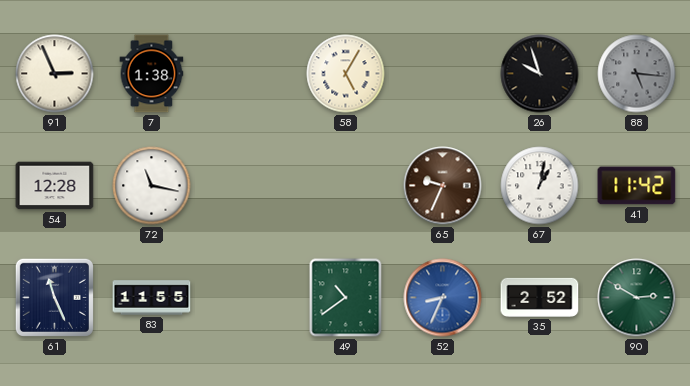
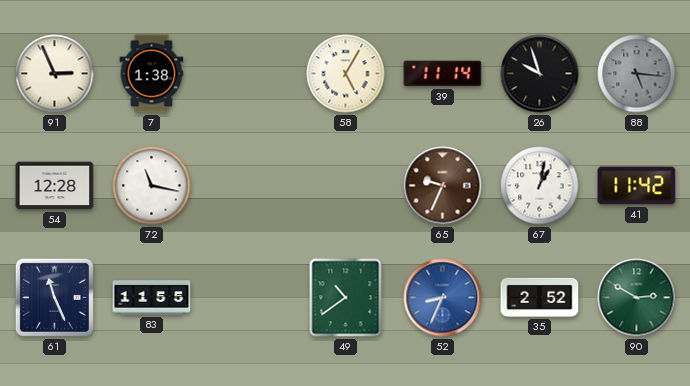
39: none -> 11:14
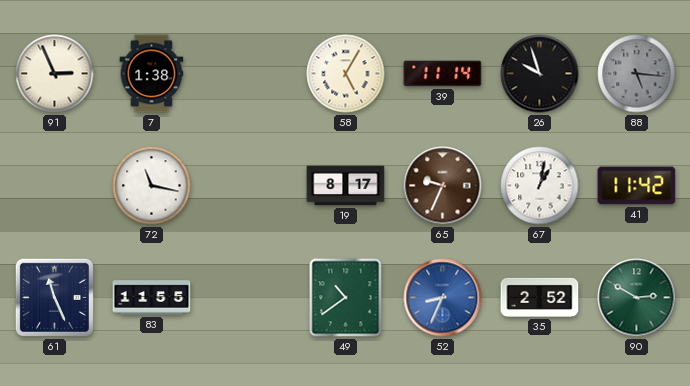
54: 12:28 -> none
19: none -> 8:17
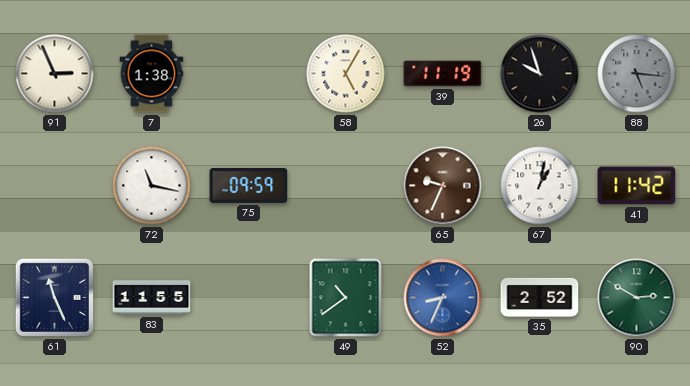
39: 11:14 -> 11:19
75: none -> 09:59
19: 8:17 -> none
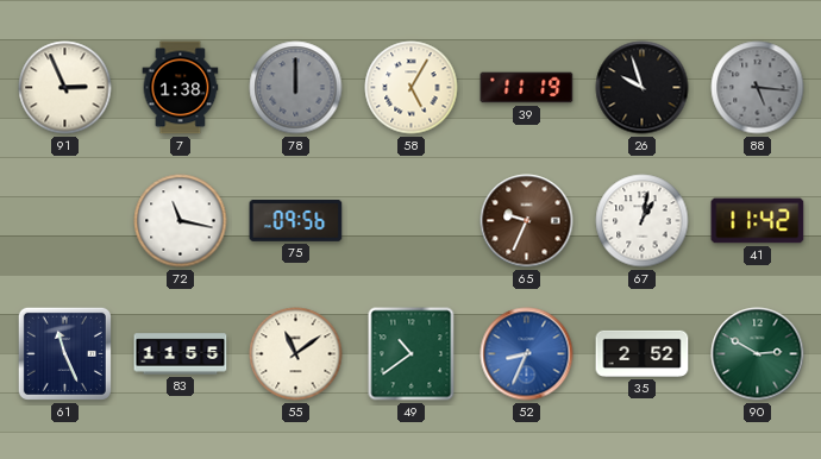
78: none -> 12:00
75: 09:59 -> 09:56
55: none -> 11:09
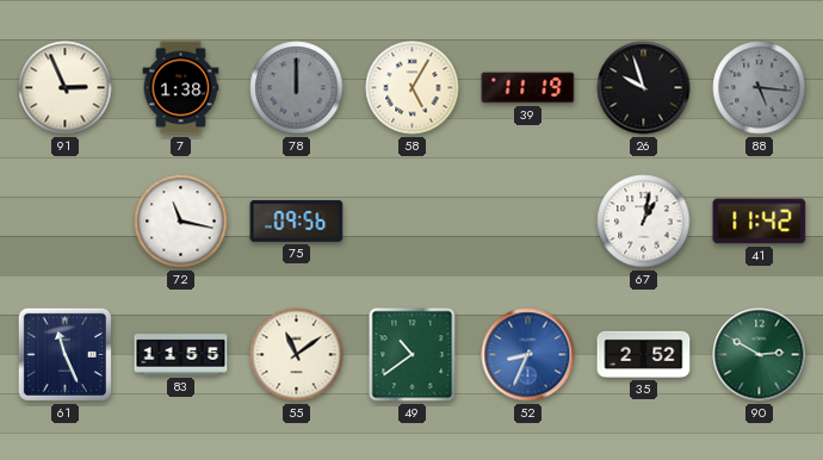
65: 9:34 -> none
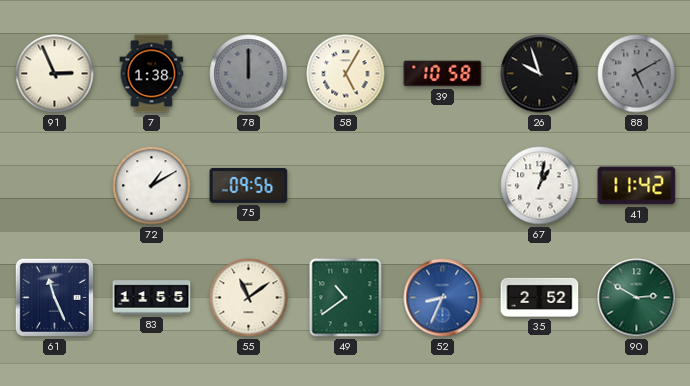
39: 11:19 -> 10:58
88: 5:16 -> 5:10
72: 11:17 -> 1:10
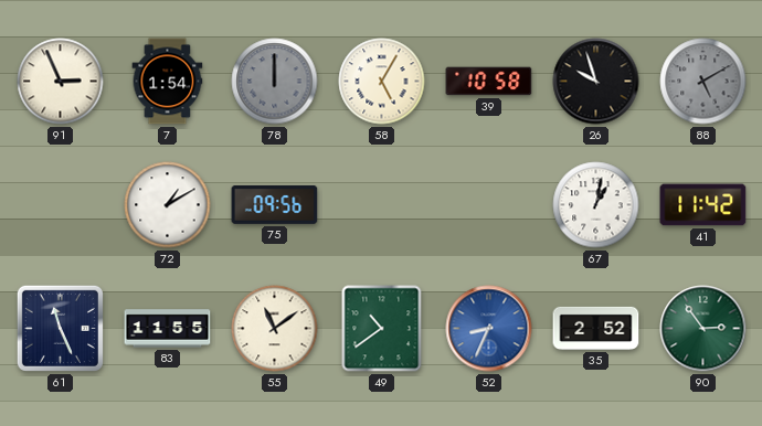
7: 1:38 -> 1:54
90: 2:50 -> 2:54
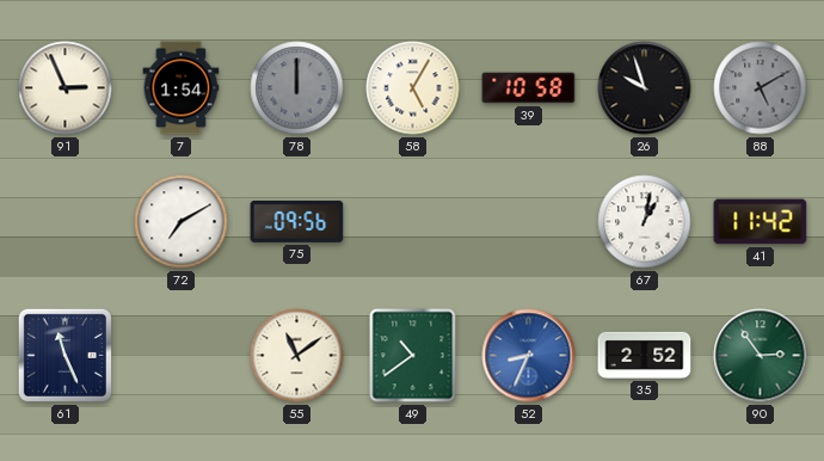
72: 1:10 -> 7:10
83: 11:55 -> none
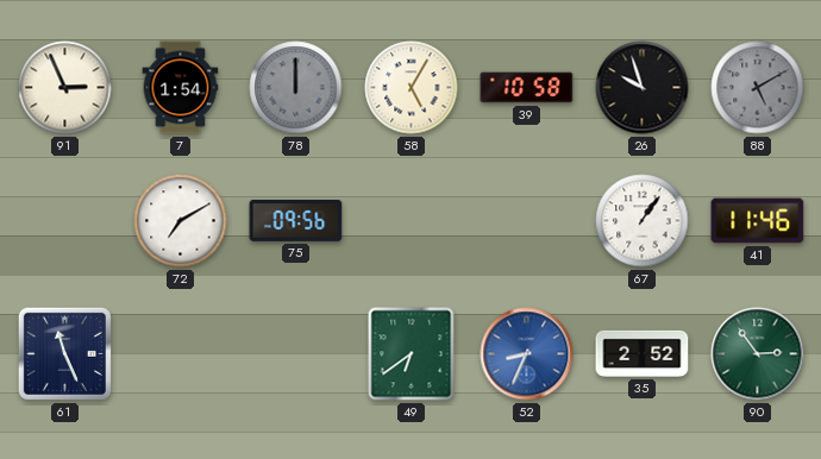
67: 1:02 -> 1:06
41: 11:42 -> 11:46
55: 11:09 -> none
49: 10:39 -> 6:39
